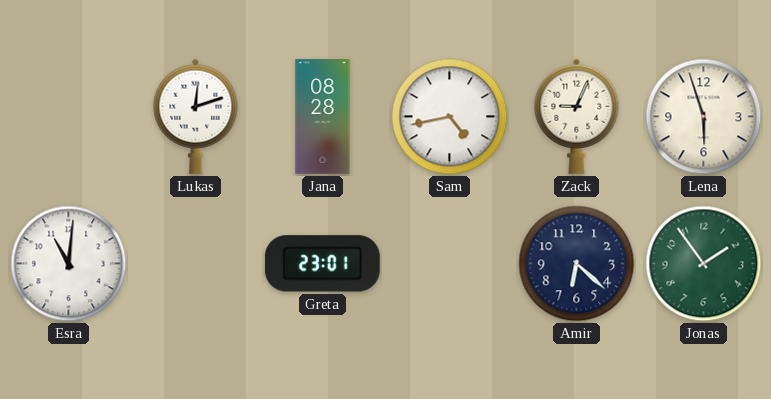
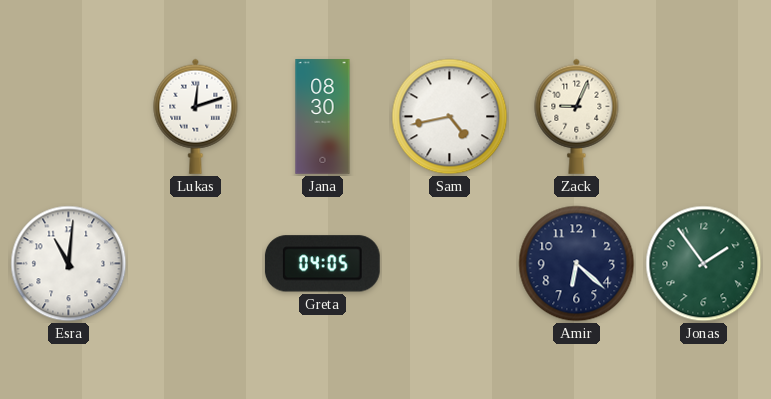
Jana: 08:28 -> 08:30
Lena: 5:57 -> none
Greta: 23:01 -> 04:05
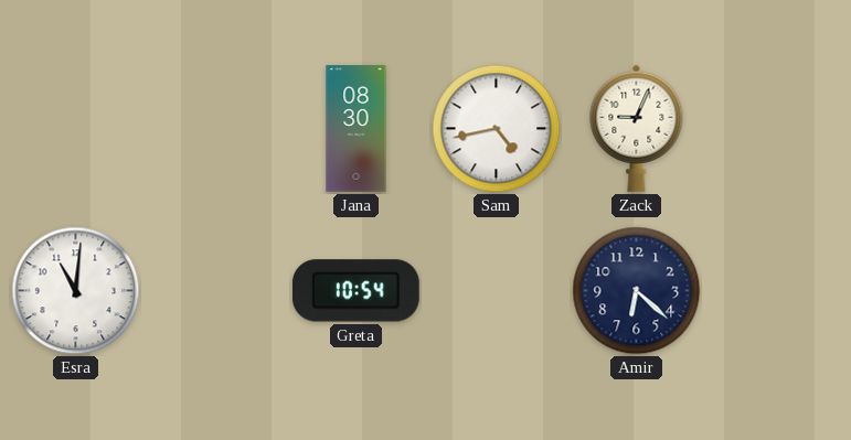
Lukas: 12:12 -> none
Greta: 04:05 -> 10:54
Jonas: 1:54 -> none
